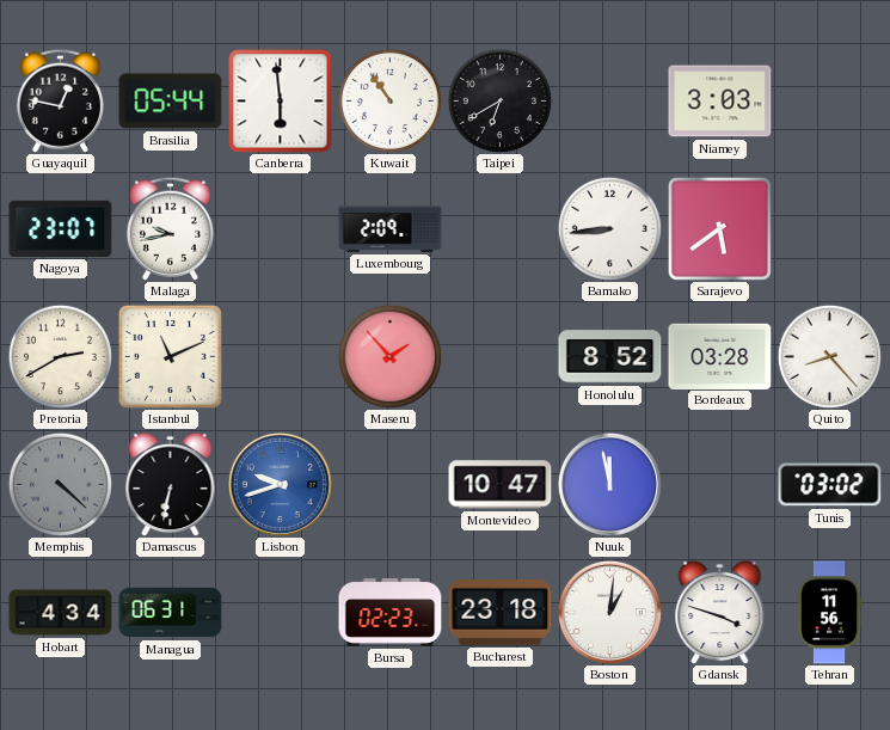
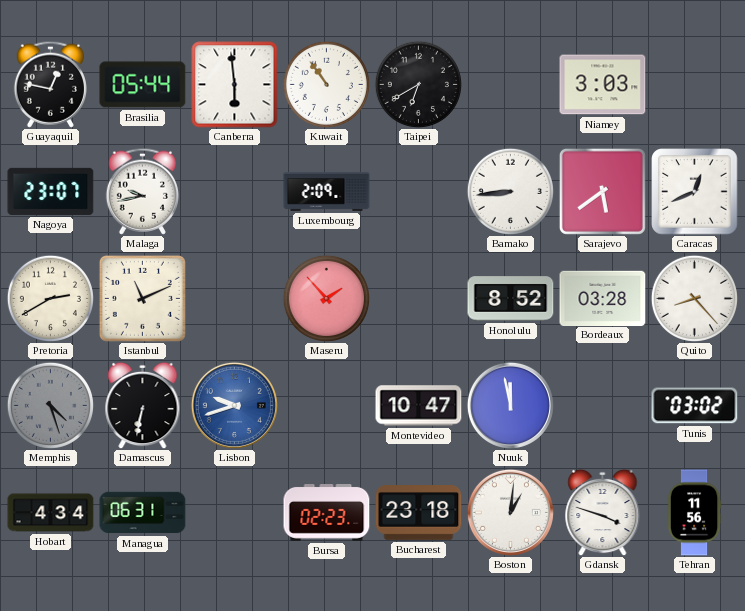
Caracas: none -> 12:41
Memphis: 4:22 -> 4:27
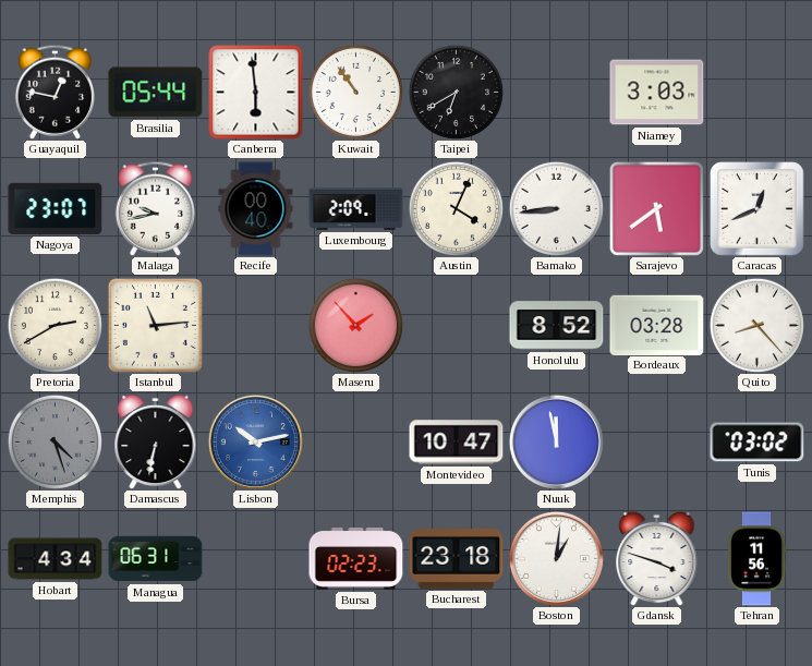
Recife: none -> 00:40
Austin: none -> 4:04
Istanbul: 11:11 -> 11:14
Lisbon: 9:42 -> 10:13
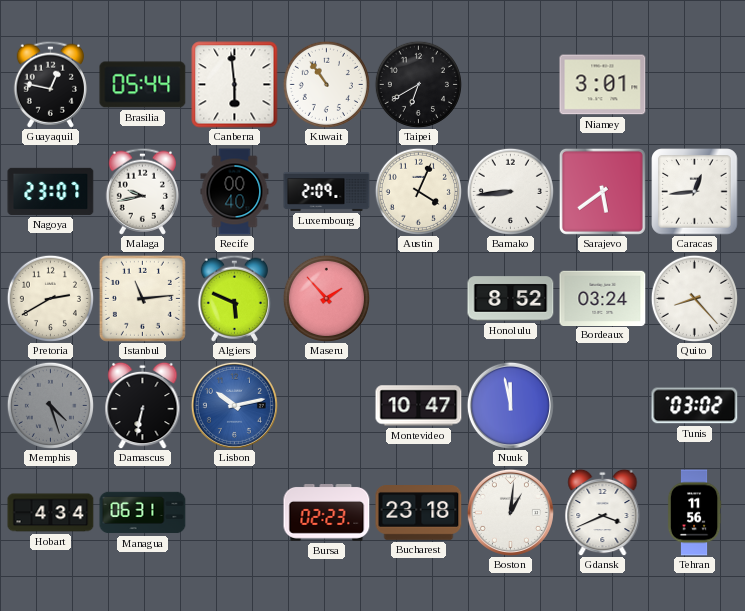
Niamey: 3:03 -> 3:01
Caracas: 12:41 -> 12:44
Algiers: none -> 5:49
Bordeaux: 03:28 -> 03:24
Gdansk: 3:48 -> 3:41
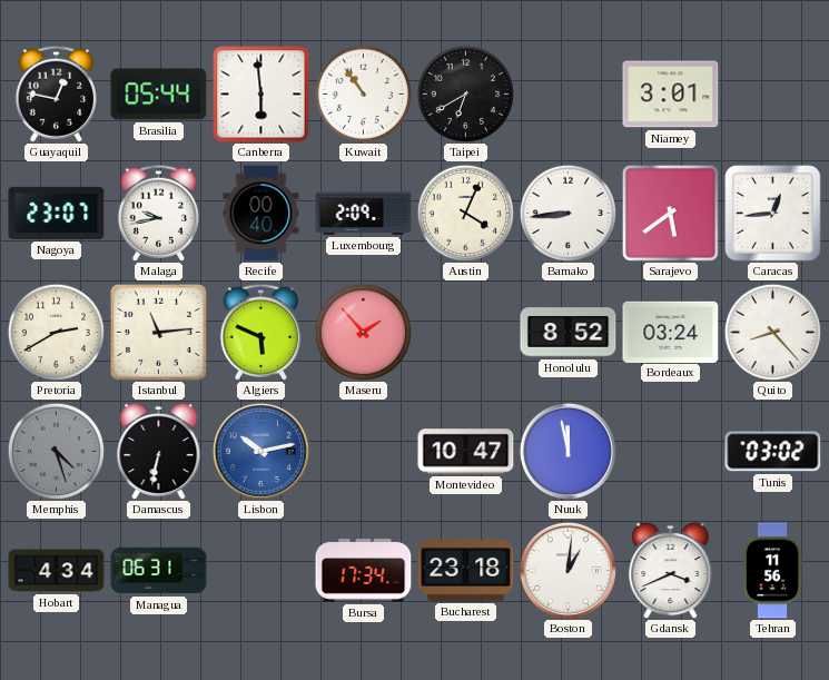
Bursa: 02:23 -> 17:34
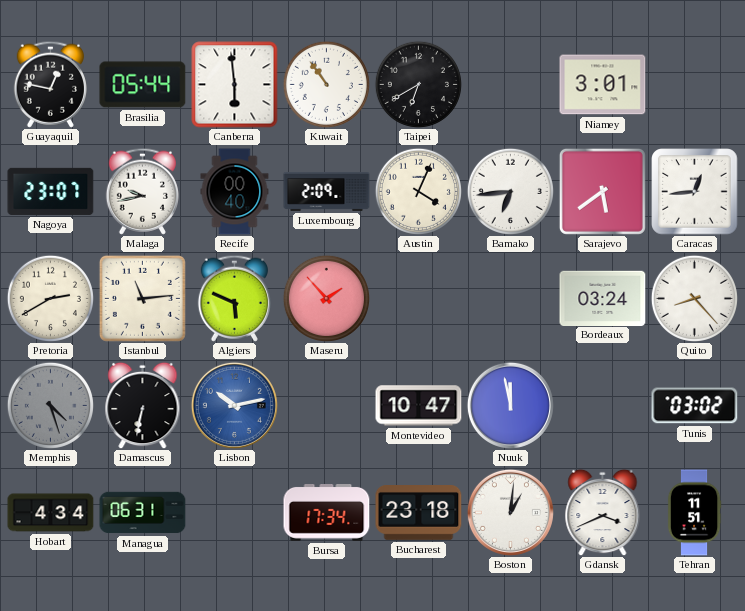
Bamako: 8:44 -> 6:44
Honolulu: 8:52 -> none
Tehran: 11:56 -> 11:51
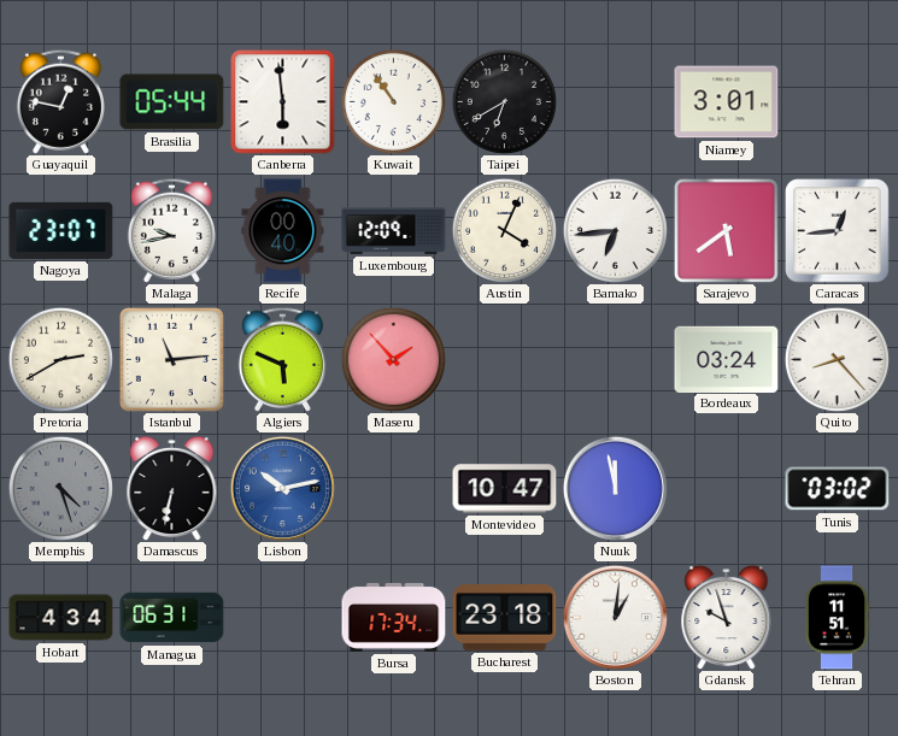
Luxembourg: 2:09 -> 12:09
Gdansk: 3:41 -> 9:57
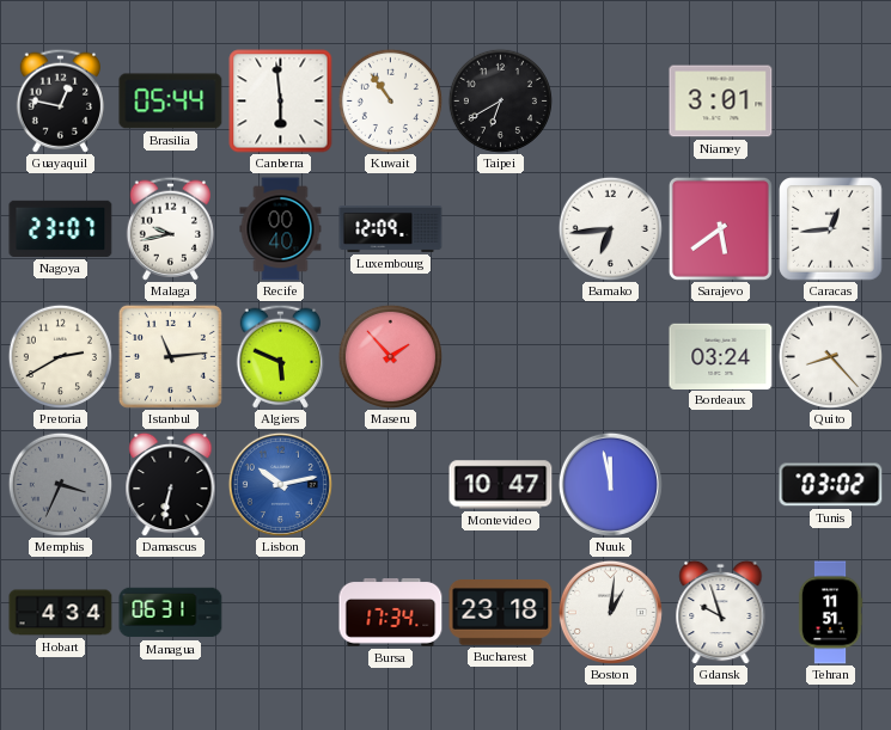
Austin: 4:04 -> none
Memphis: 4:27 -> 3:34
